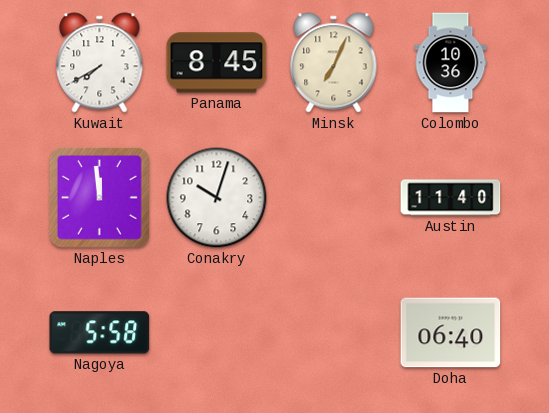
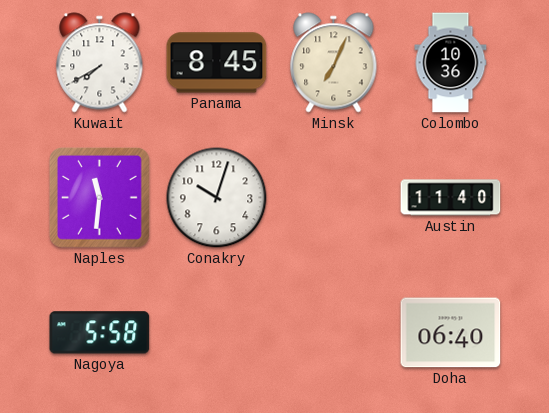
Naples: 11:59 -> 11:31
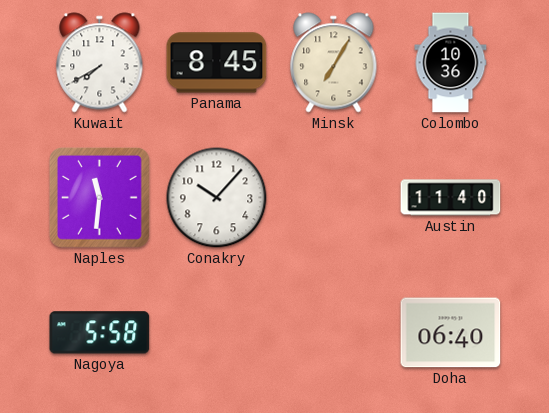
Minsk: 7:04 -> 7:05
Conakry: 10:03 -> 10:07
